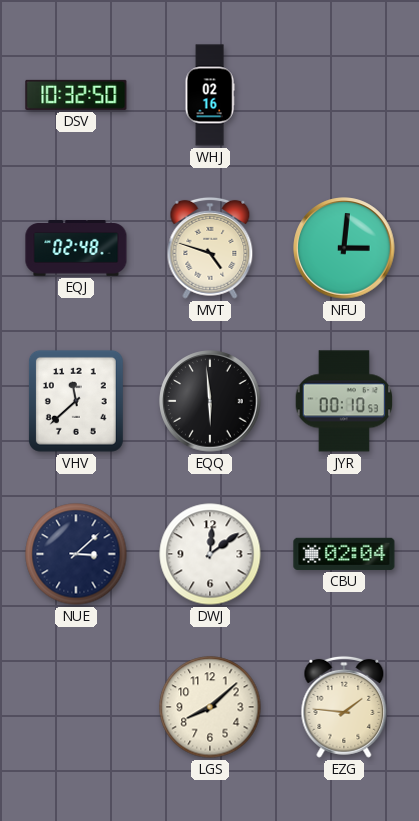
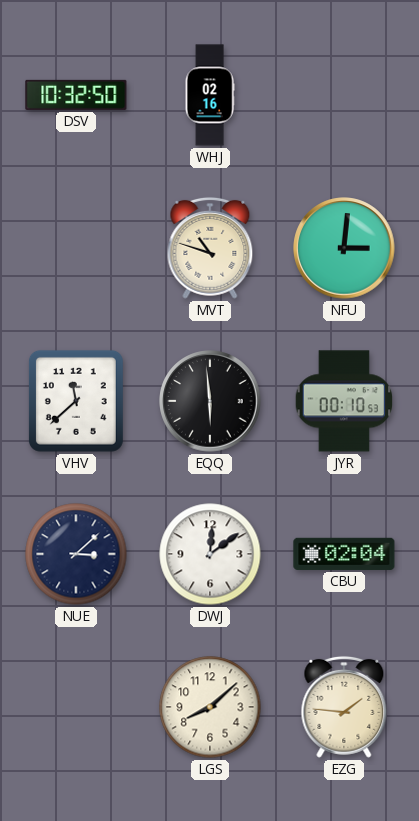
EQJ: 02:48 -> none
MVT: 4:48 -> 10:48
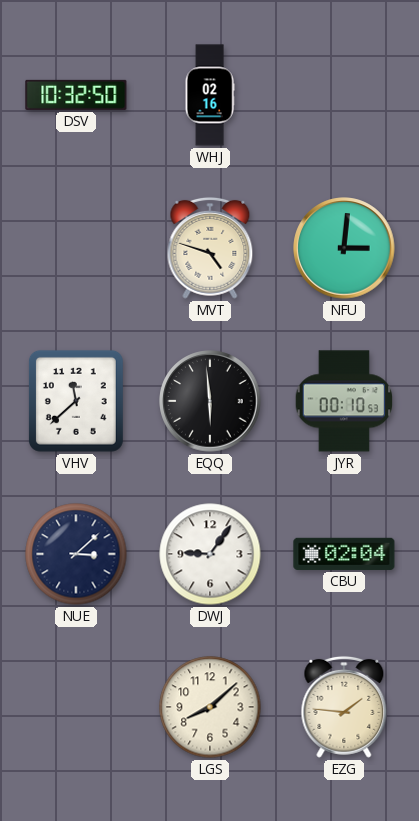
MVT: 10:48 -> 4:48
DWJ: 12:09 -> 9:06
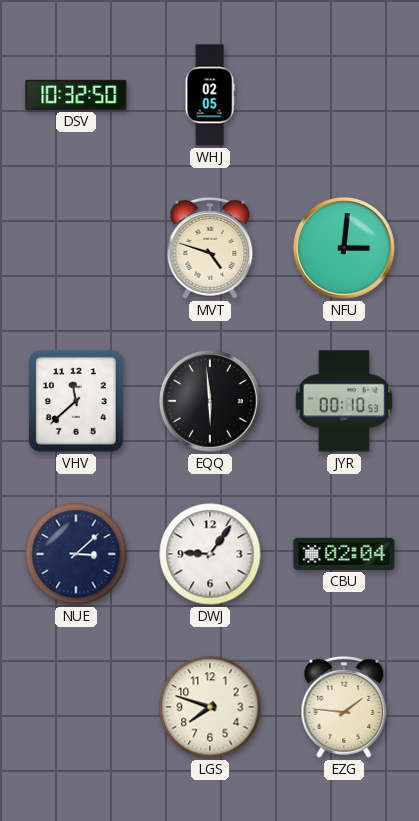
WHJ: 02:16 -> 02:05
LGS: 8:08 -> 7:48
